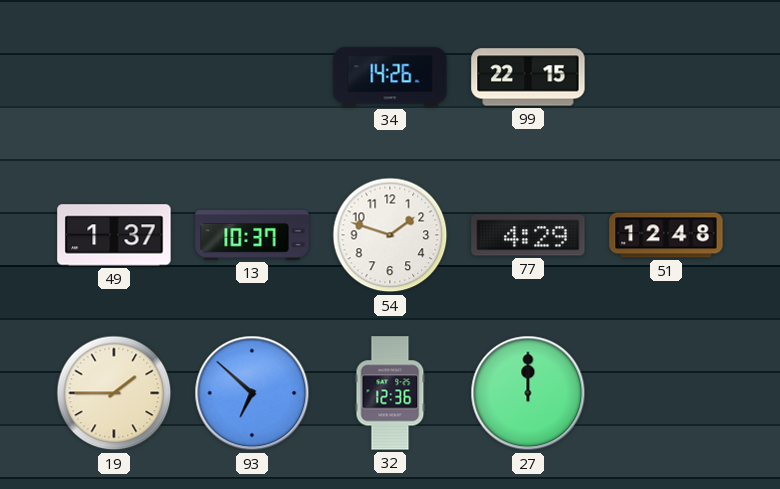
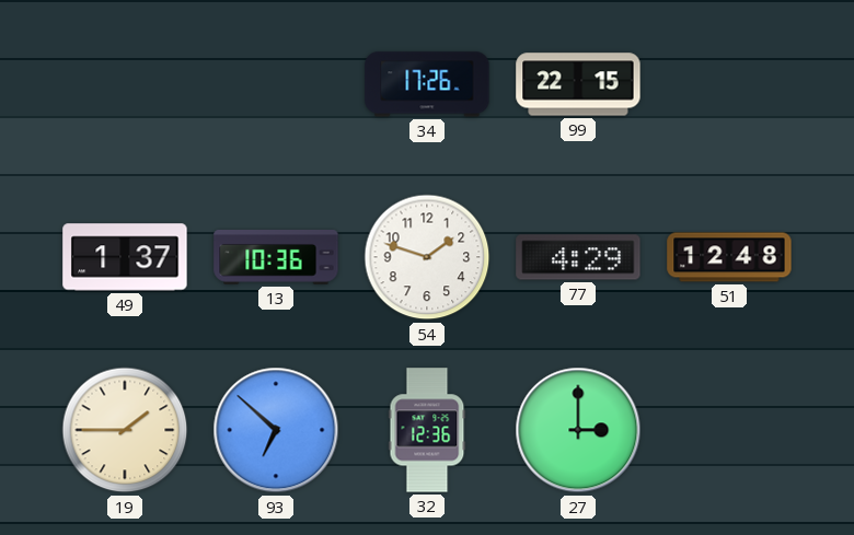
34: 14:26 -> 17:26
13: 10:37 -> 10:36
27: 12:00 -> 3:00
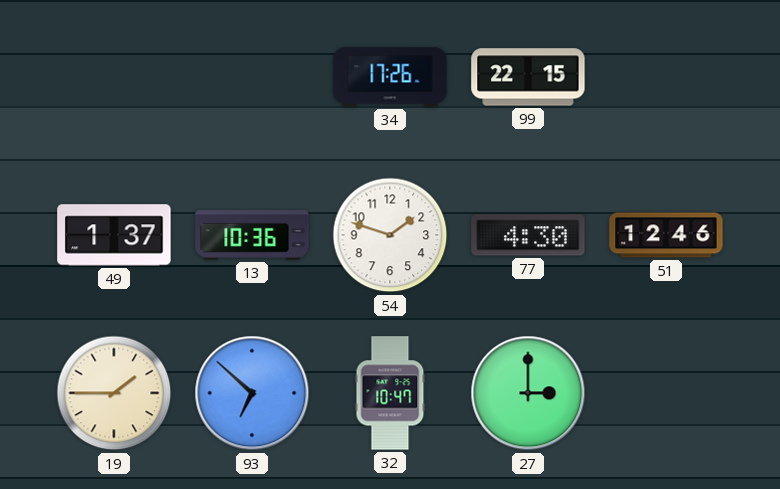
77: 4:29 -> 4:30
51: 12:48 -> 12:46
32: 12:36 -> 10:47
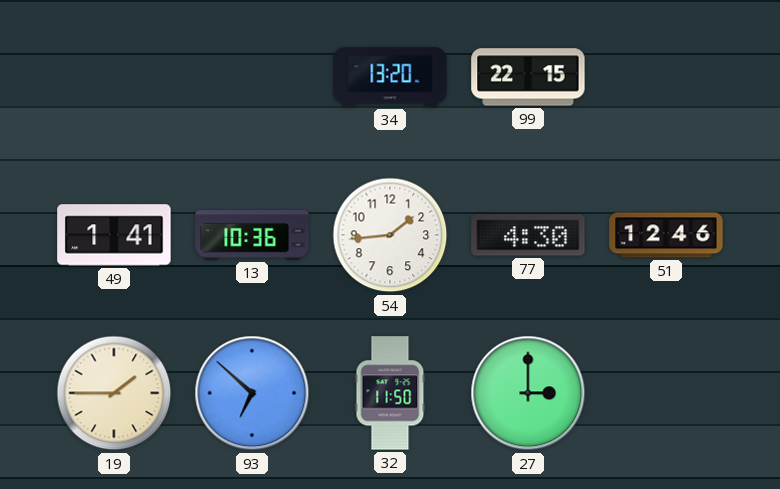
34: 17:26 -> 13:20
49: 1:37 -> 1:41
54: 1:48 -> 1:44
32: 10:47 -> 11:50
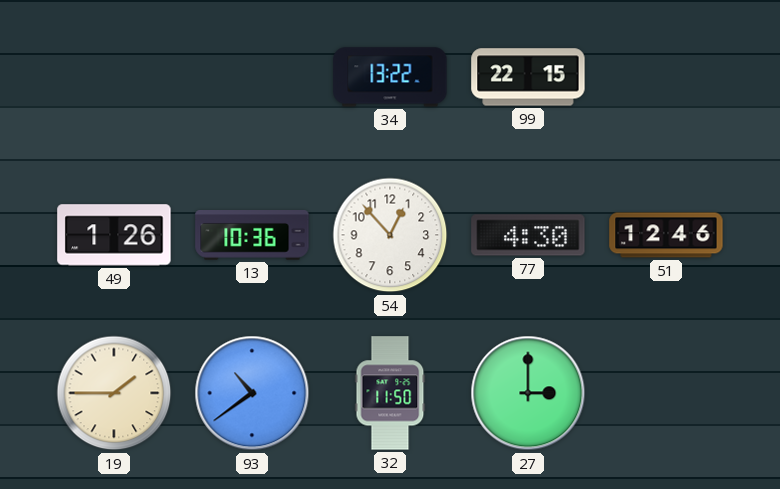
34: 13:20 -> 13:22
49: 1:41 -> 1:26
54: 1:44 -> 12:53
93: 6:52 -> 10:39
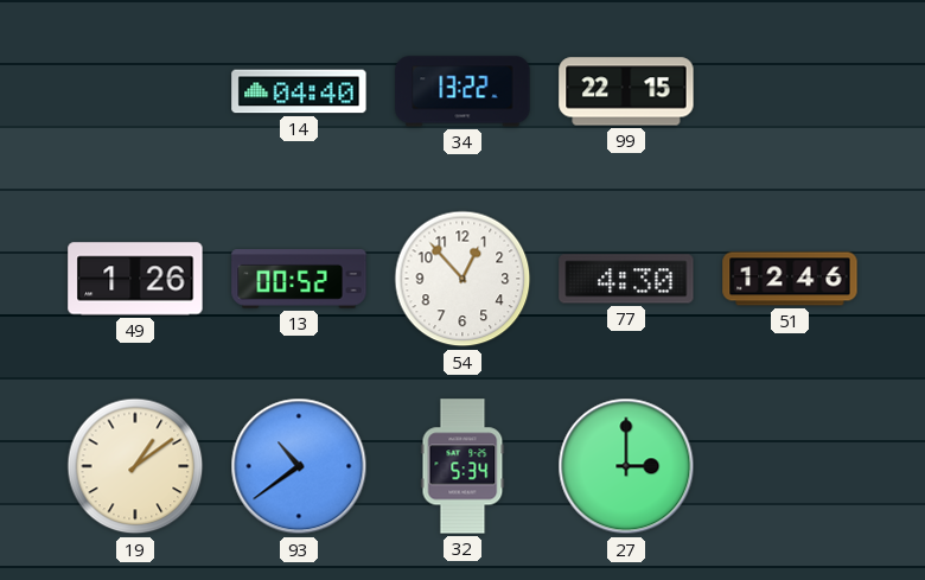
14: none -> 04:40
13: 10:36 -> 00:52
19: 1:45 -> 1:09
32: 11:50 -> 5:34
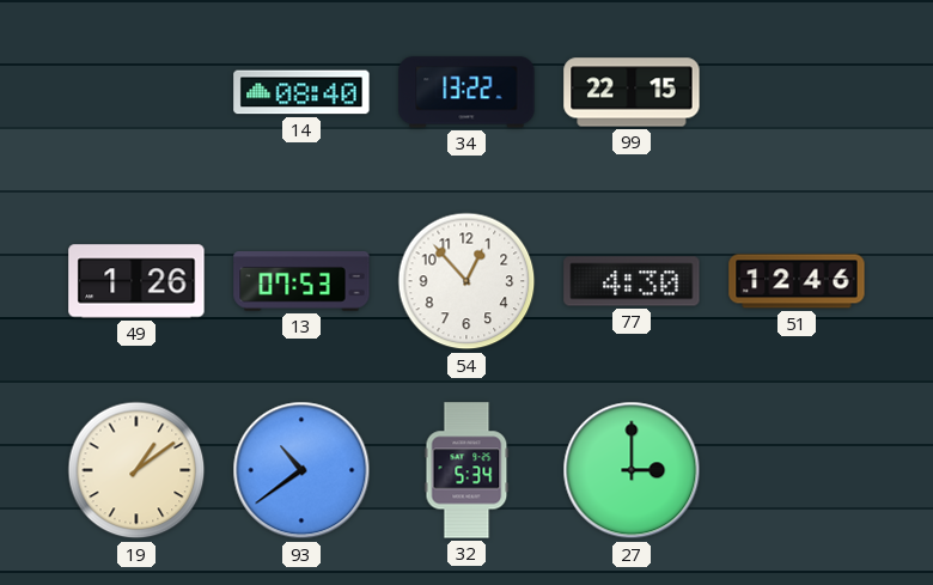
14: 04:40 -> 08:40
13: 00:52 -> 07:53
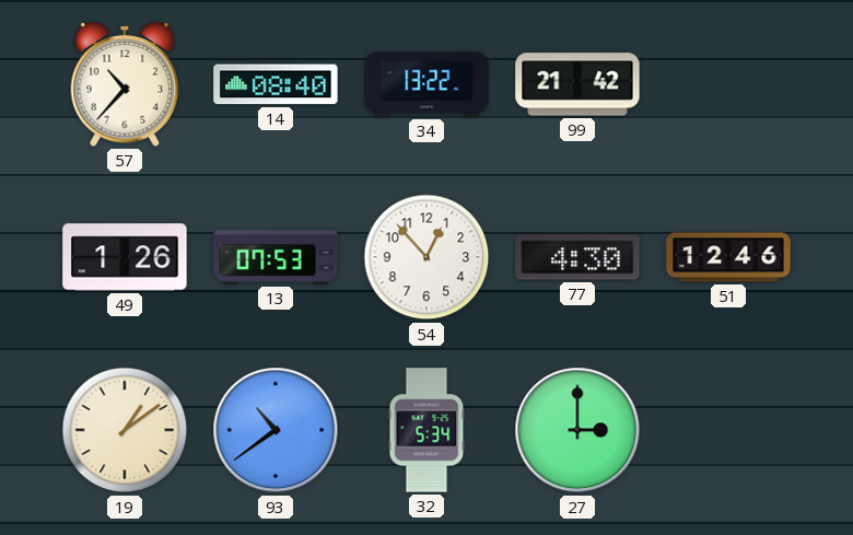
57: none -> 10:37
99: 22:15 -> 21:42
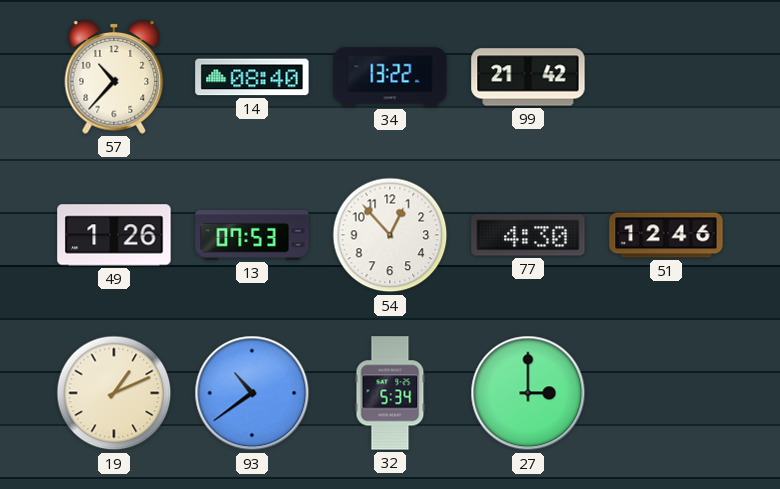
19: 1:09 -> 1:11
